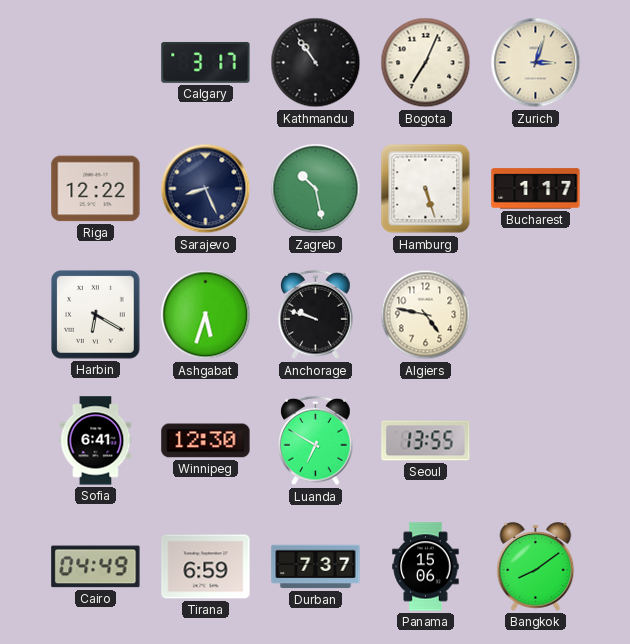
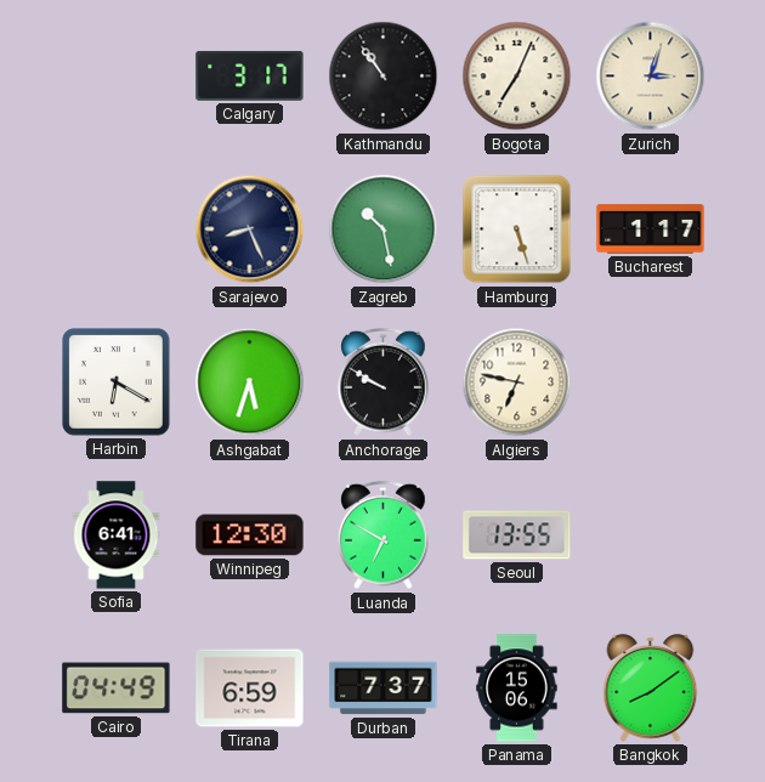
Riga: 12:22 -> none
Anchorage: 9:48 -> 9:50
Algiers: 4:47 -> 6:47
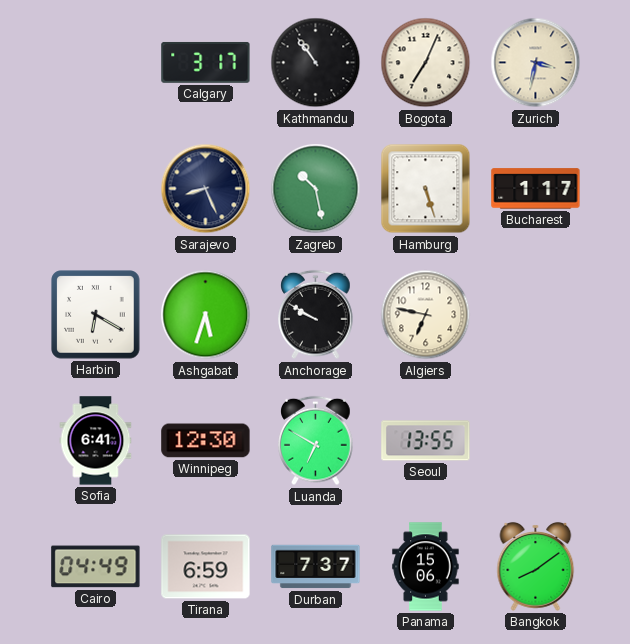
Zurich: 3:03 -> 3:32
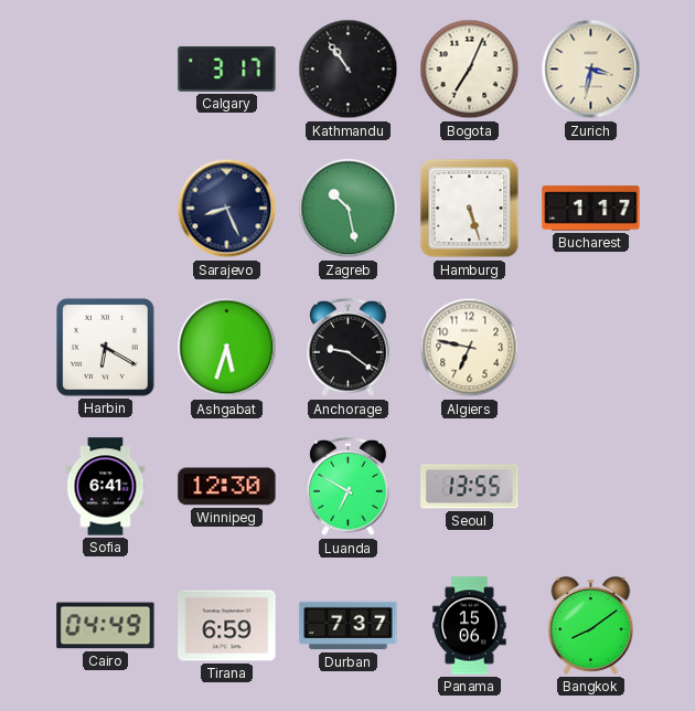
Anchorage: 9:50 -> 9:21
